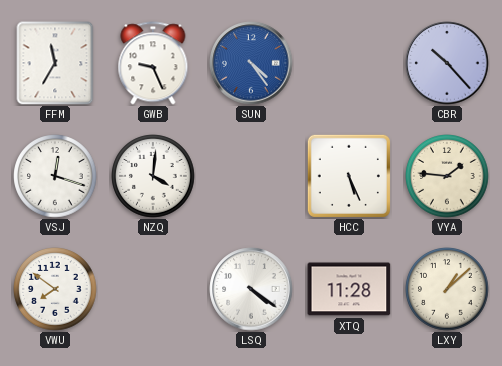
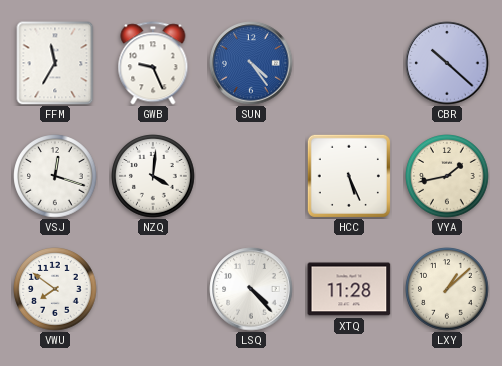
CBR: 10:23 -> 10:22
VYA: 1:46 -> 1:43
LSQ: 4:21 -> 4:23
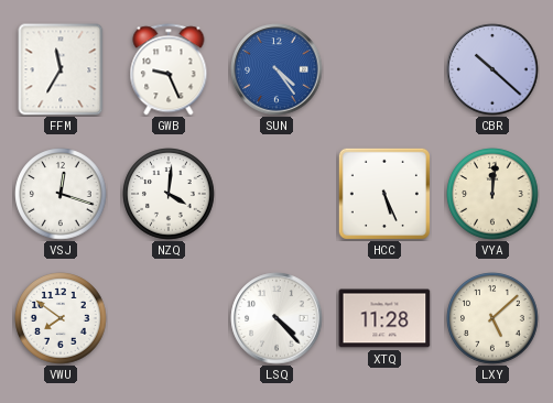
VYA: 1:43 -> 12:01
LXY: 1:08 -> 5:08
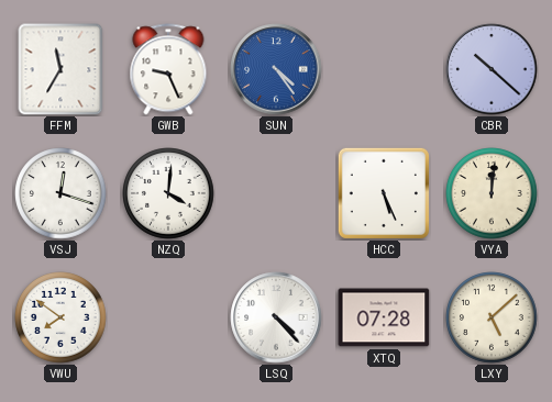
XTQ: 11:28 -> 07:28
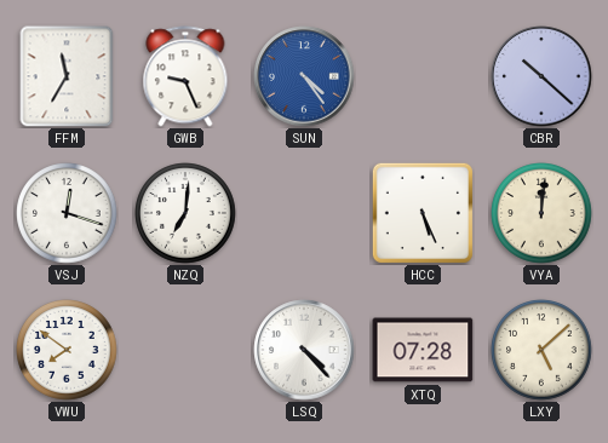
NZQ: 4:01 -> 7:01
